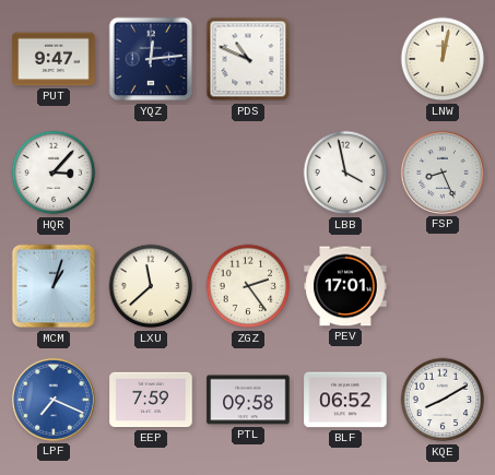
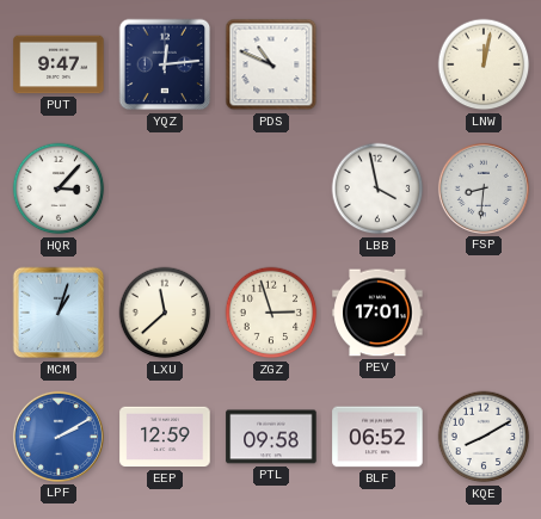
FSP: 8:26 -> 8:31
ZGZ: 2:24 -> 2:57
LPF: 7:19 -> 2:10
EEP: 7:59 -> 12:59
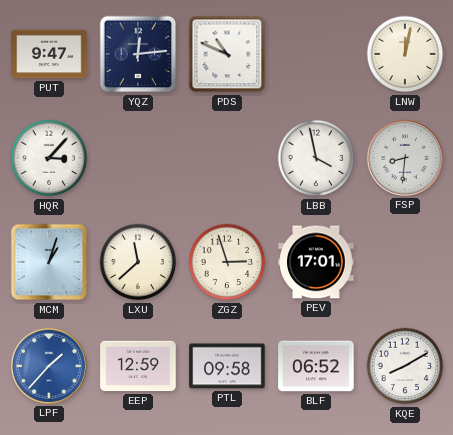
LPF: 2:10 -> 1:37
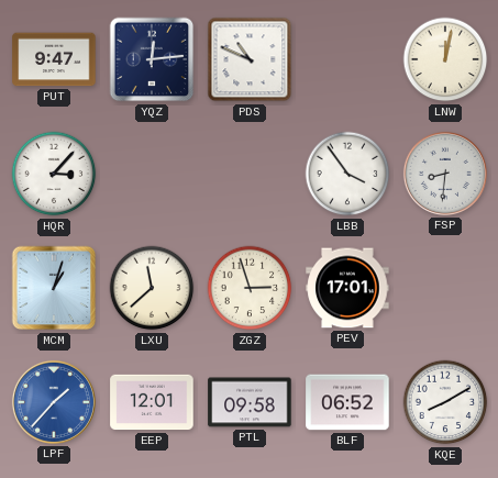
LBB: 3:58 -> 3:54
EEP: 12:59 -> 12:01
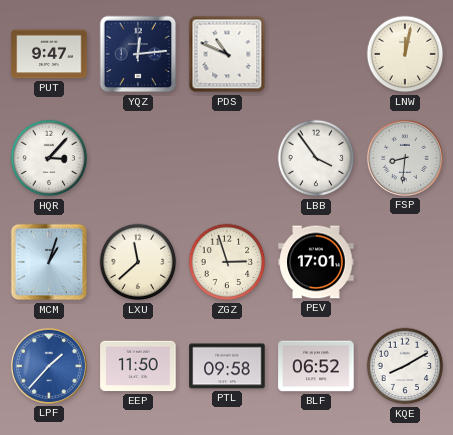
EEP: 12:01 -> 11:50
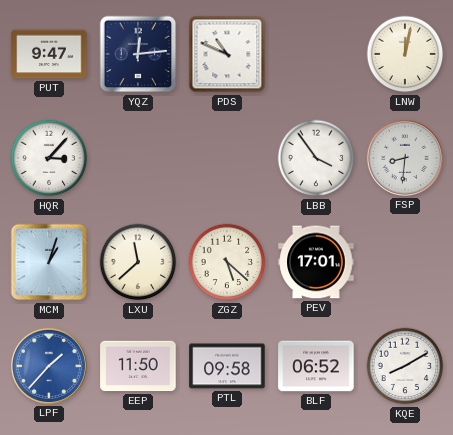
ZGZ: 2:57 -> 5:22
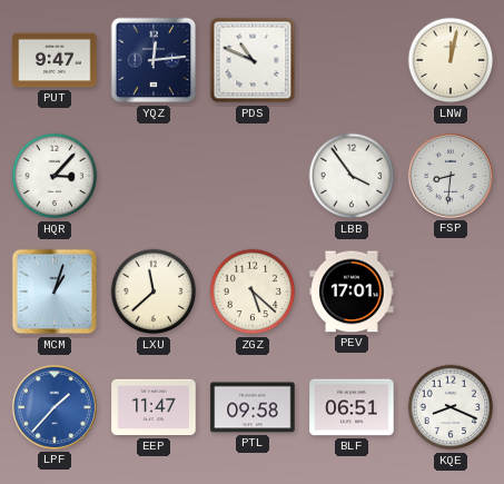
EEP: 11:50 -> 11:47
BLF: 06:52 -> 06:51
KQE: 8:10 -> 8:19
